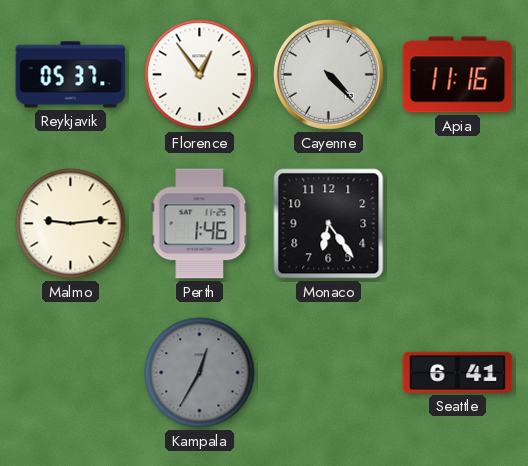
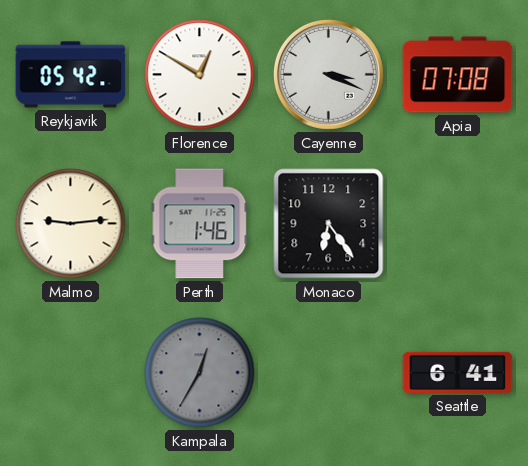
Reykjavik: 05:37 -> 05:42
Florence: 12:54 -> 12:50
Cayenne: 4:23 -> 3:19
Apia: 11:16 -> 07:08
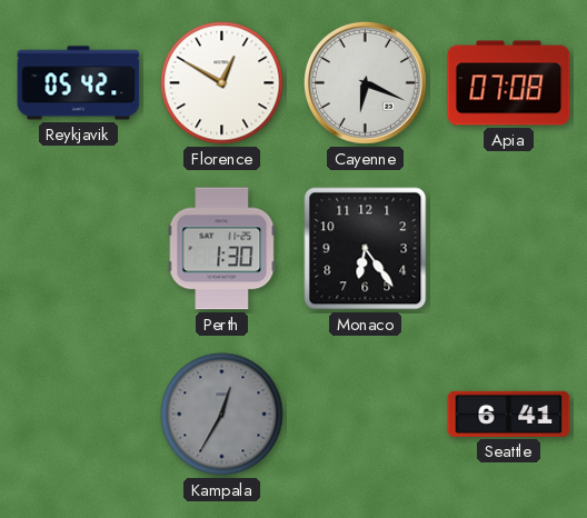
Cayenne: 3:19 -> 6:19
Malmo: 9:14 -> none
Perth: 1:46 -> 1:30
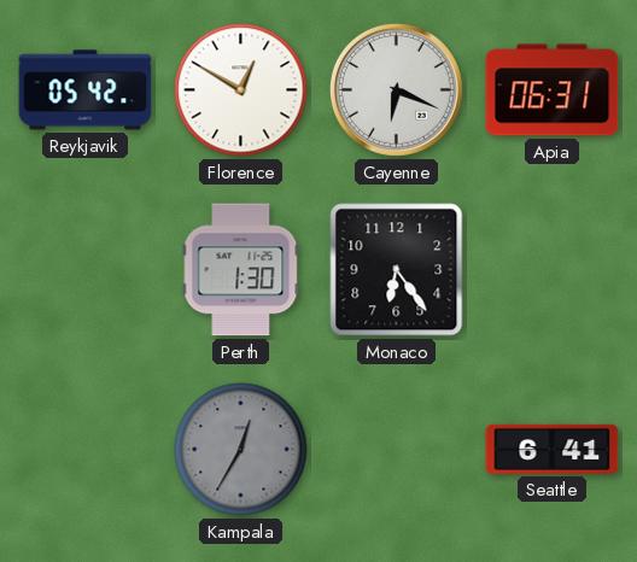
Apia: 07:08 -> 06:31
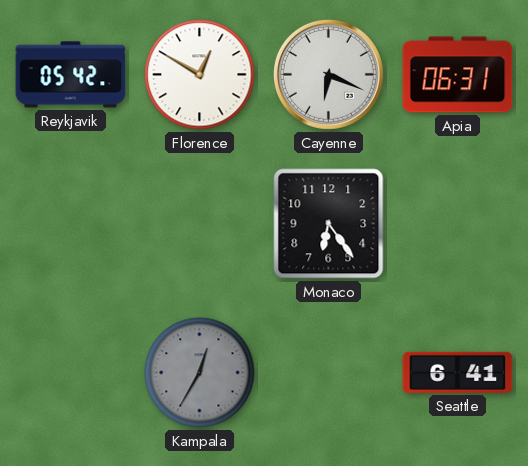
Perth: 1:30 -> none
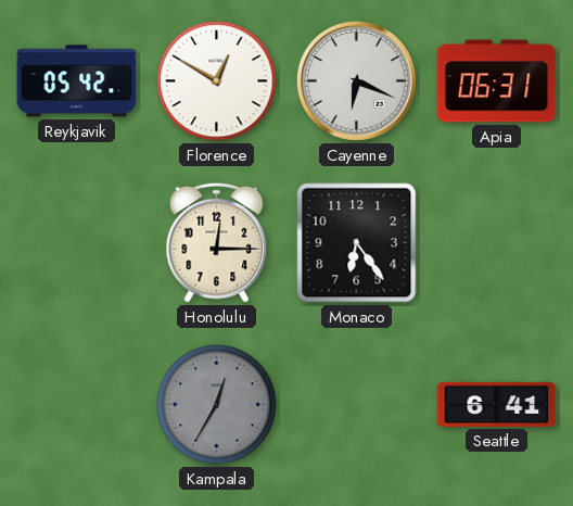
Honolulu: none -> 12:15
